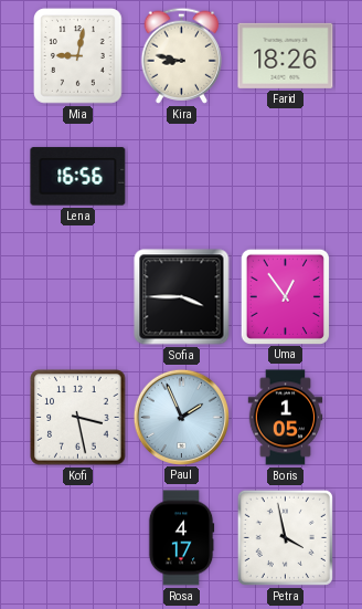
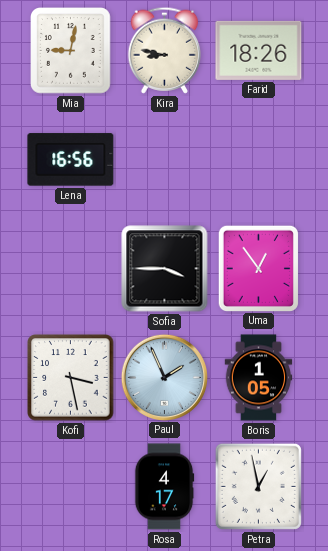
Petra: 3:58 -> 12:58
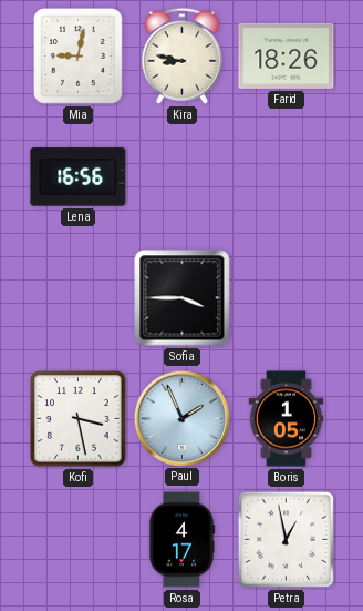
Uma: 12:54 -> none
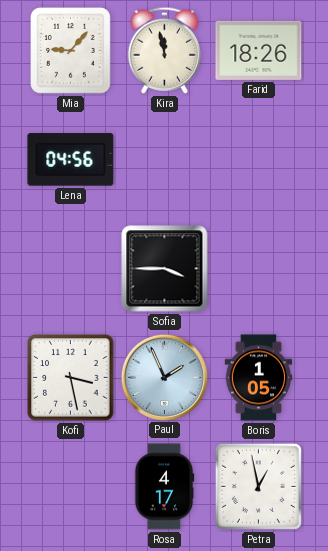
Mia: 9:02 -> 9:07
Kira: 8:47 -> 11:58
Lena: 16:56 -> 04:56
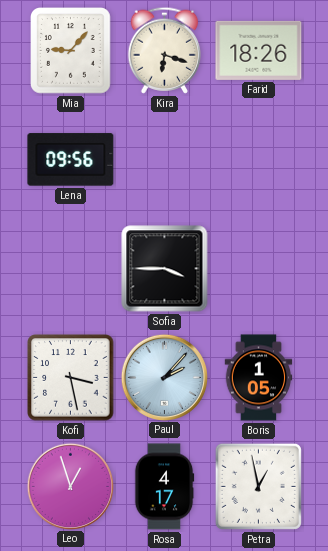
Kira: 11:58 -> 6:18
Lena: 04:56 -> 09:56
Paul: 1:56 -> 2:07
Leo: none -> 12:57
